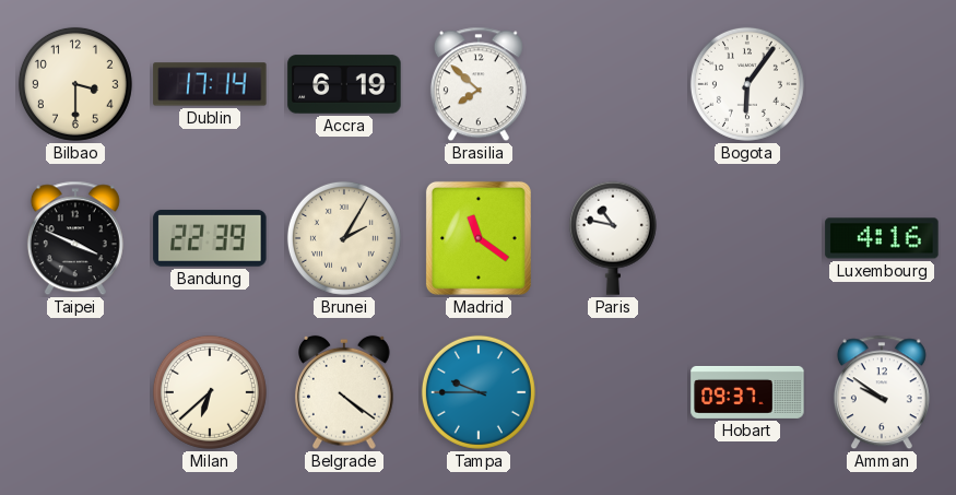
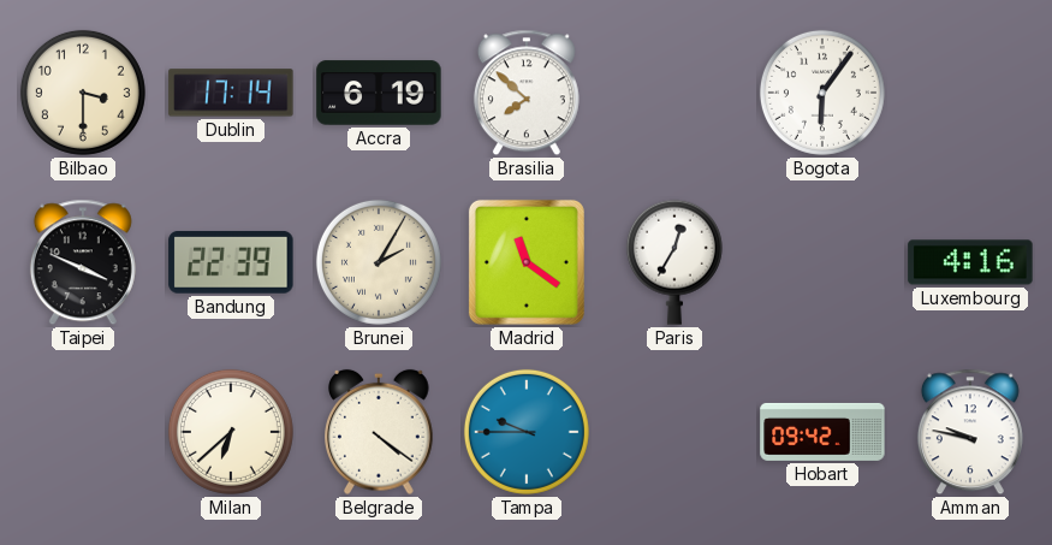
Paris: 10:47 -> 12:35
Hobart: 09:37 -> 09:42
Amman: 9:51 -> 9:47
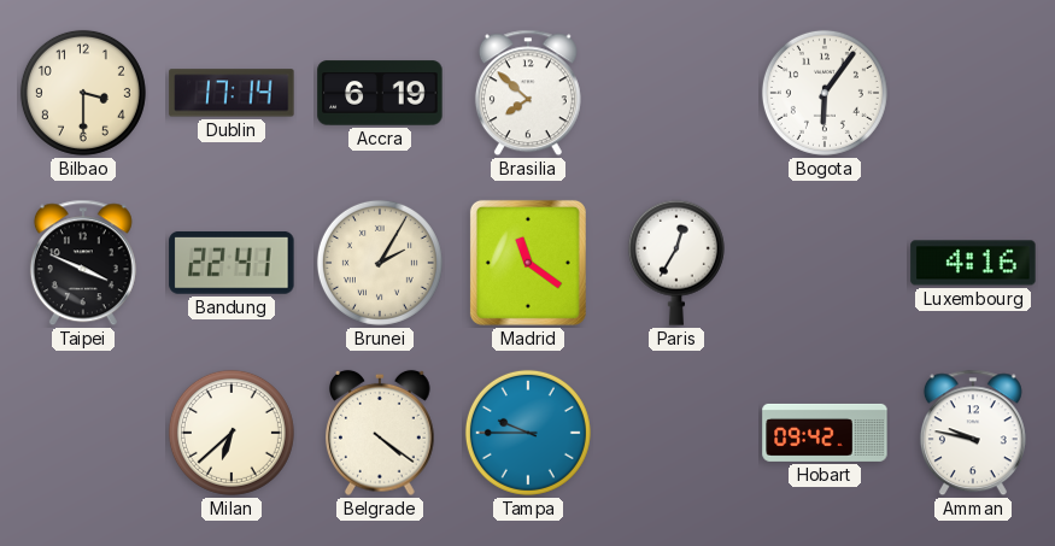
Bandung: 22:39 -> 22:41
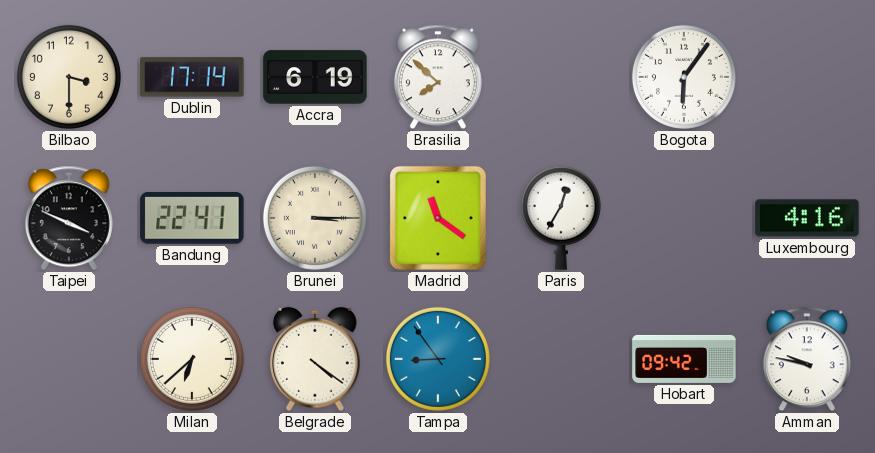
Brunei: 2:05 -> 3:15
Tampa: 9:45 -> 8:54
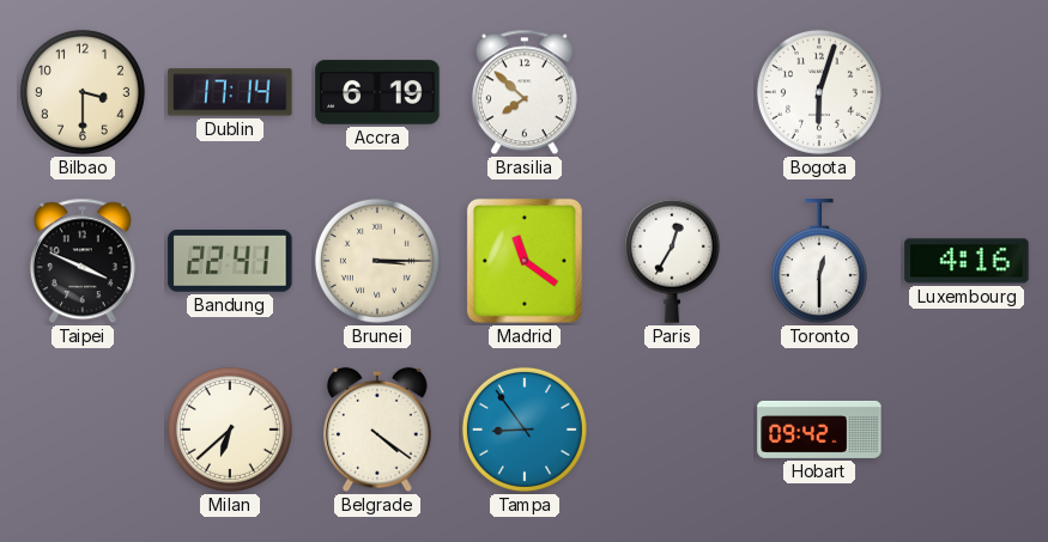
Bogota: 6:06 -> 6:03
Toronto: none -> 12:30
Amman: 9:47 -> none
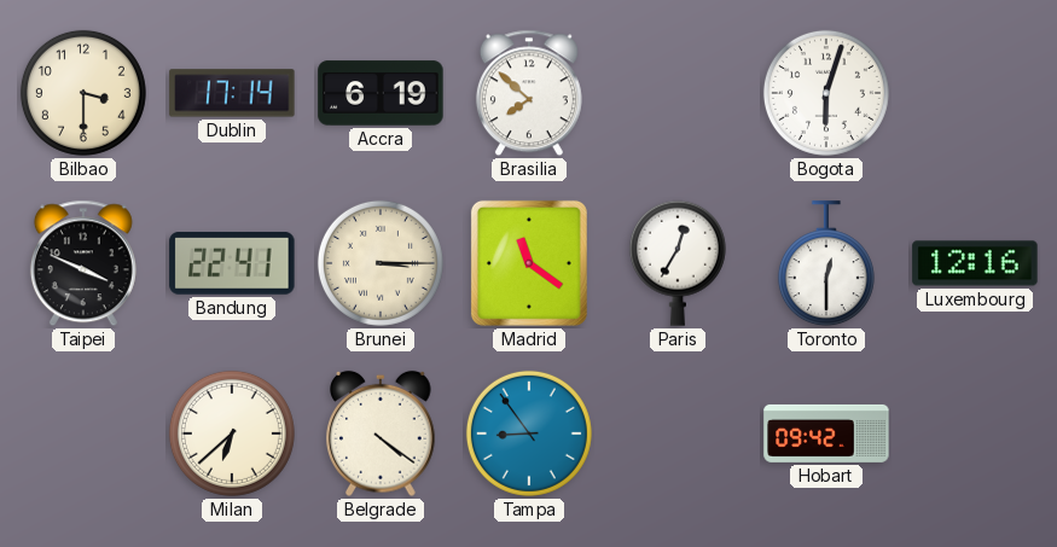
Luxembourg: 4:16 -> 12:16
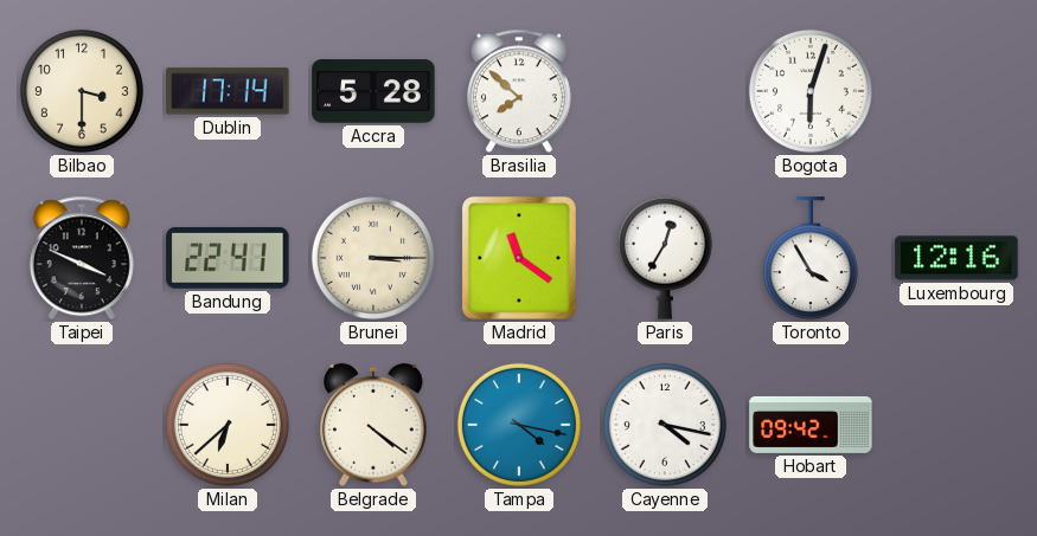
Accra: 6:19 -> 5:28
Toronto: 12:30 -> 3:55
Tampa: 8:54 -> 4:17
Cayenne: none -> 4:17
